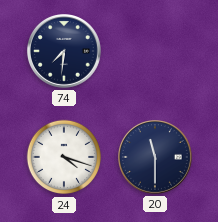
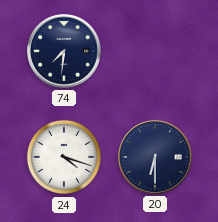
20: 11:30 -> 6:30
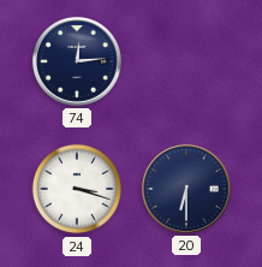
74: 7:31 -> 12:14
24: 4:18 -> 3:18
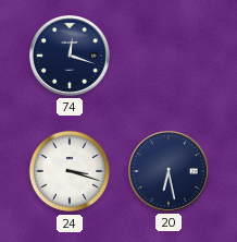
74: 12:14 -> 12:18
20: 6:30 -> 6:28
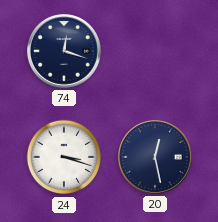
20: 6:28 -> 12:28
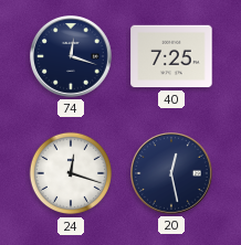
40: none -> 7:25
24: 3:18 -> 12:18
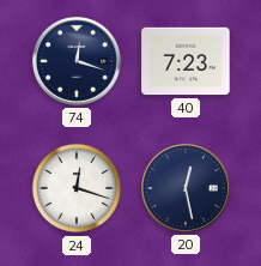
40: 7:25 -> 7:23
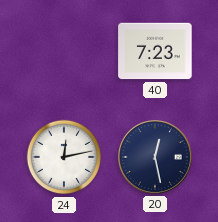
74: 12:18 -> none
24: 12:18 -> 12:13
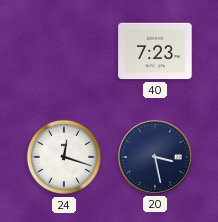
24: 12:13 -> 12:18
20: 12:28 -> 3:28
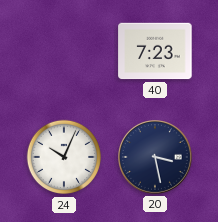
24: 12:18 -> 10:04
